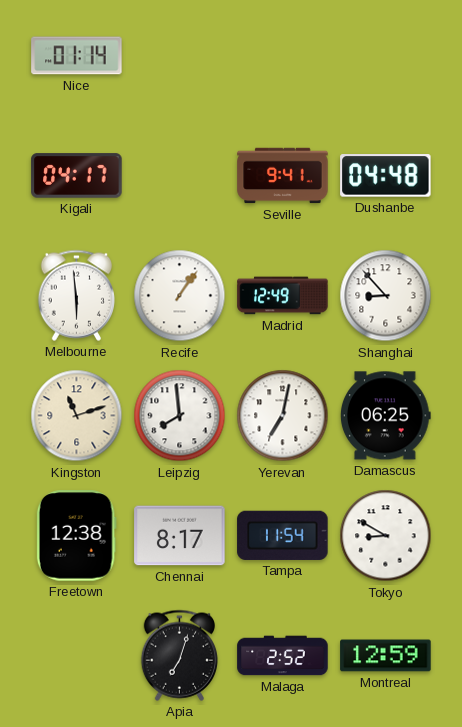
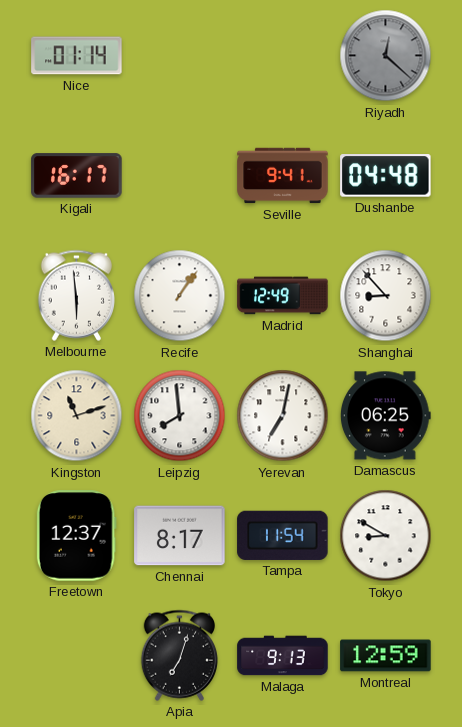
Riyadh: none -> 12:22
Kigali: 04:17 -> 16:17
Freetown: 12:38 -> 12:37
Malaga: 2:52 -> 9:13
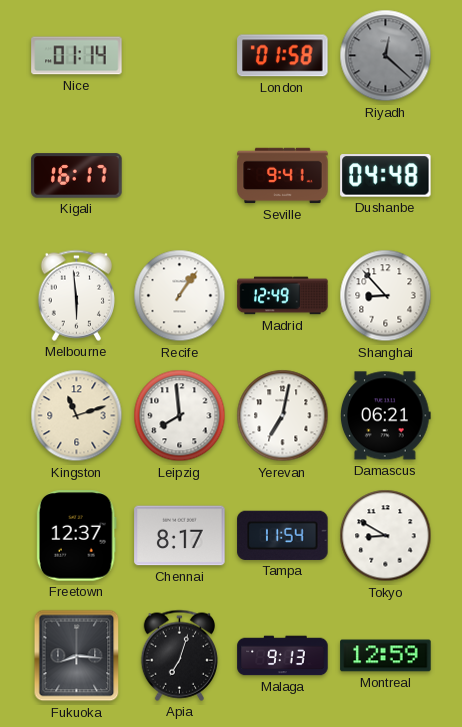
London: none -> 01:58
Damascus: 06:25 -> 06:21
Fukuoka: none -> 8:16
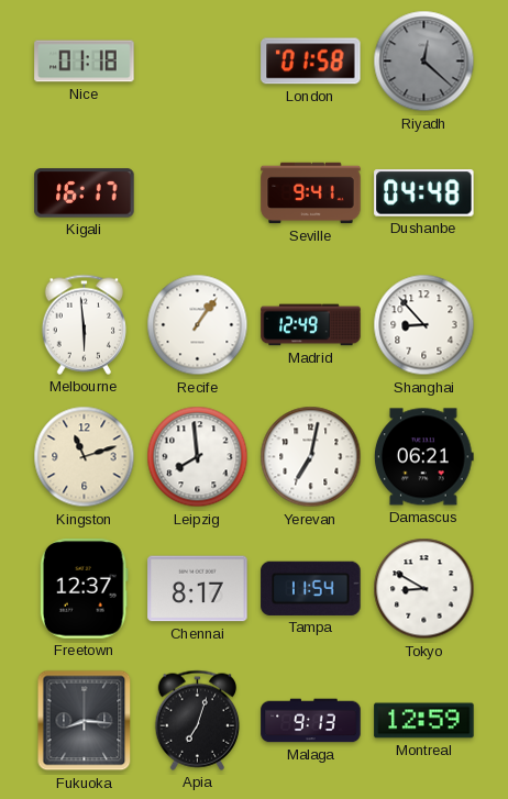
Nice: 01:14 -> 01:18
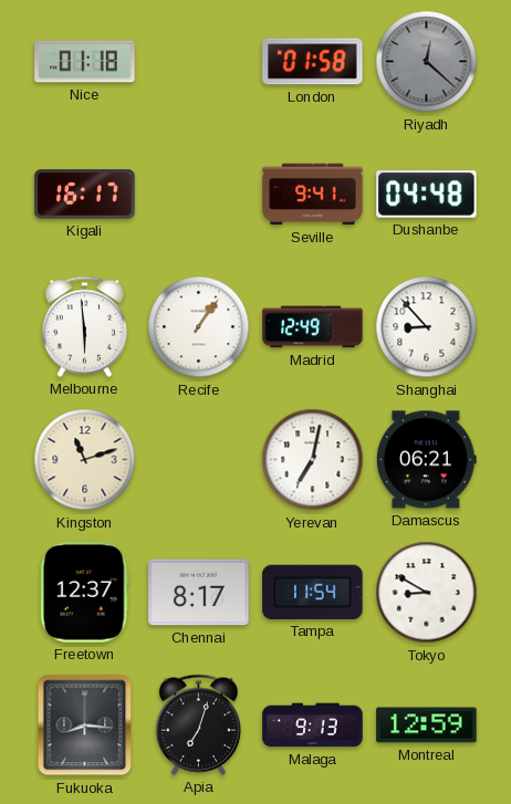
Leipzig: 7:59 -> none
